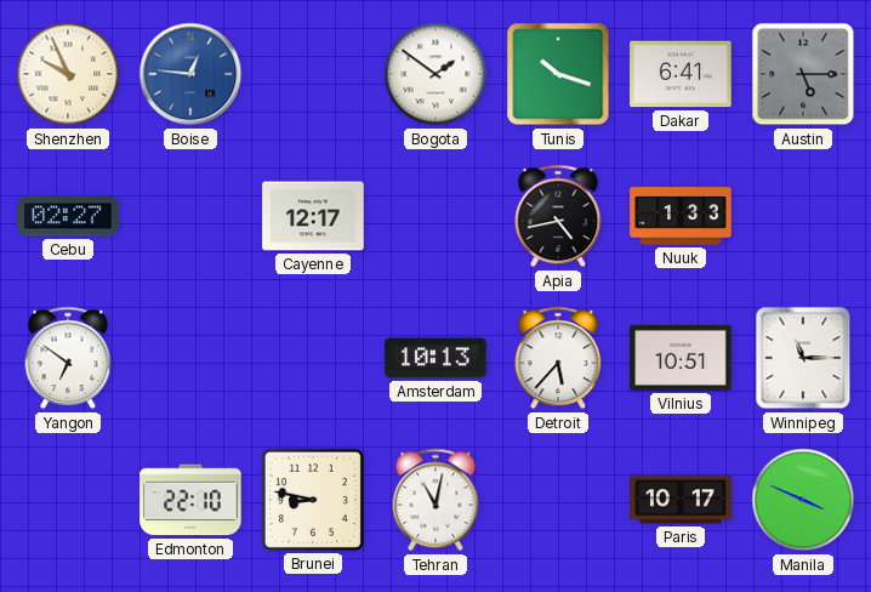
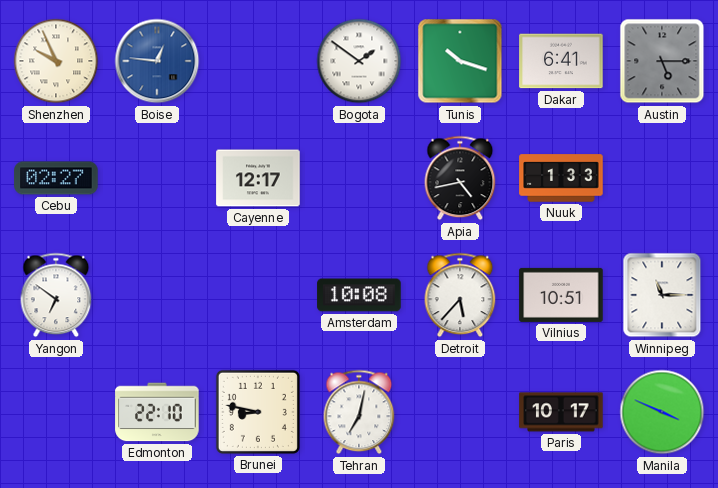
Amsterdam: 10:13 -> 10:08
Tehran: 11:02 -> 7:02
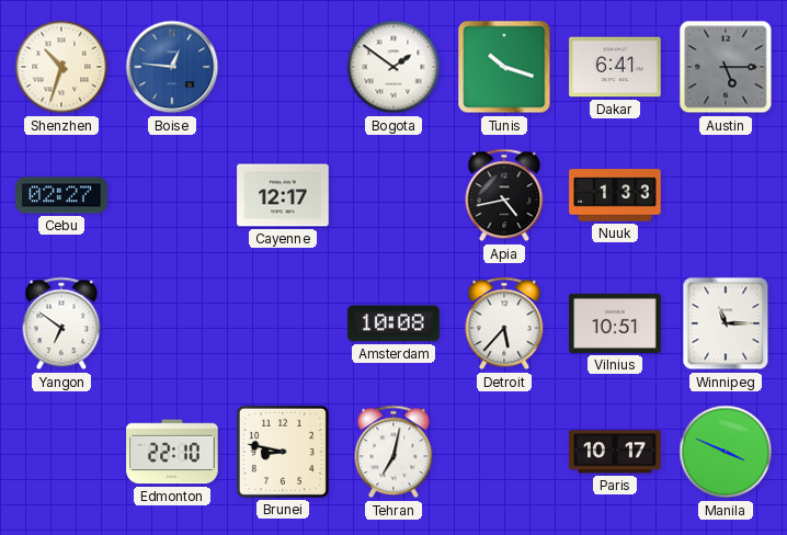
Shenzhen: 9:56 -> 10:33
